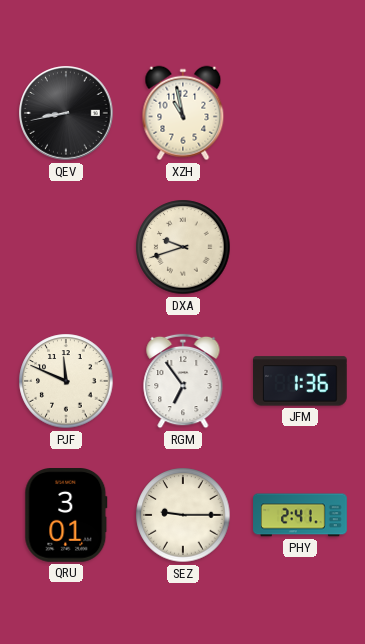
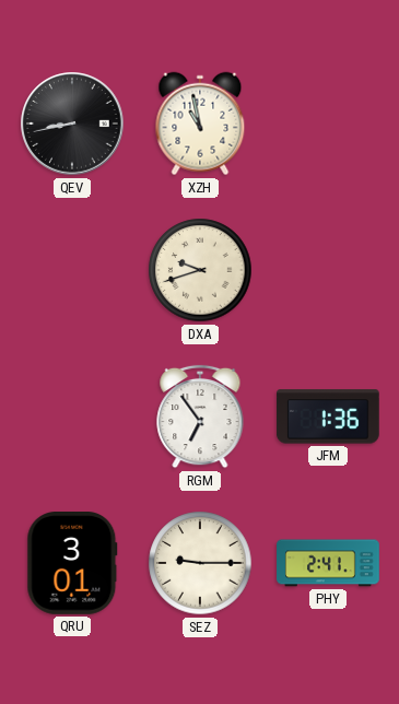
PJF: 11:49 -> none
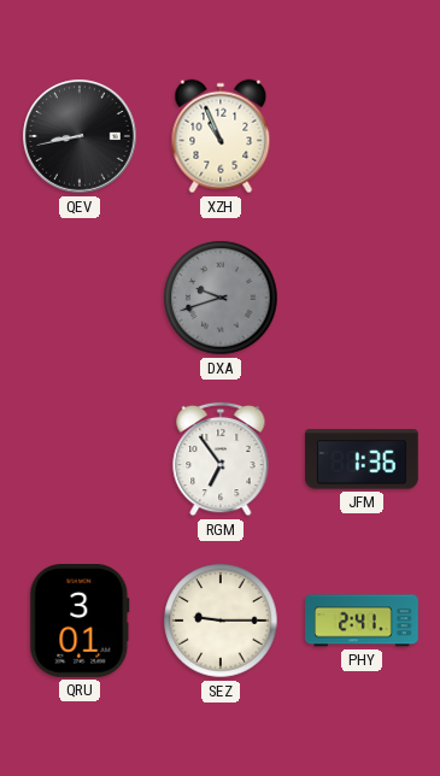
XZH: 10:58 -> 10:56
DXA dial: cream -> grey
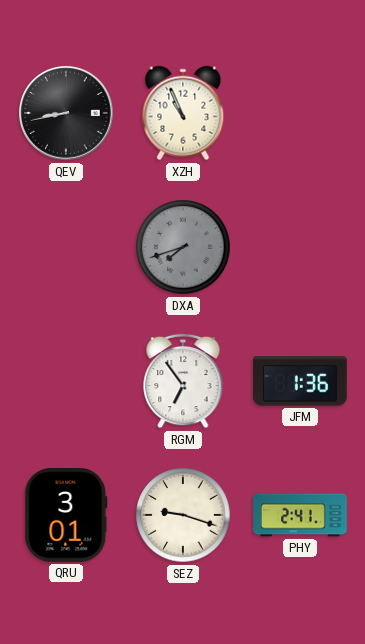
DXA: 9:42 -> 7:42
SEZ: 9:15 -> 9:18
